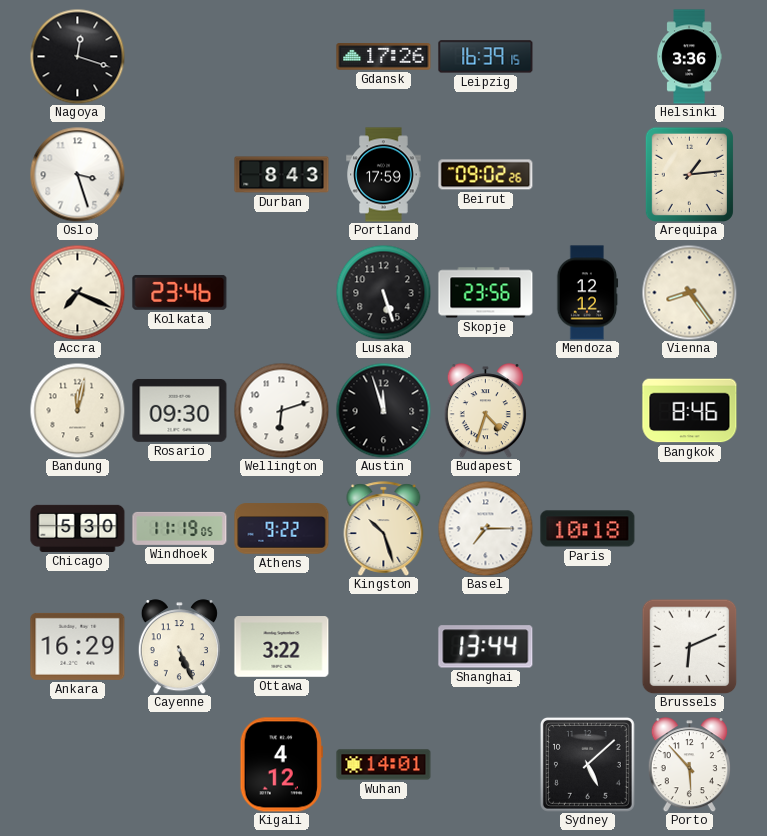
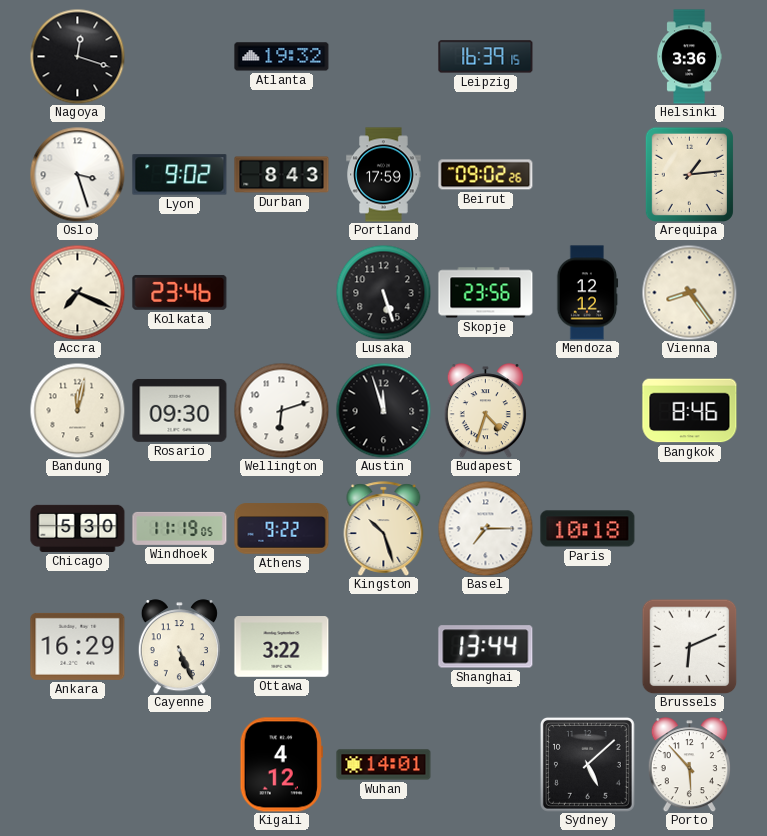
Atlanta: none -> 19:32
Gdansk: 17:26 -> none
Lyon: none -> 9:02
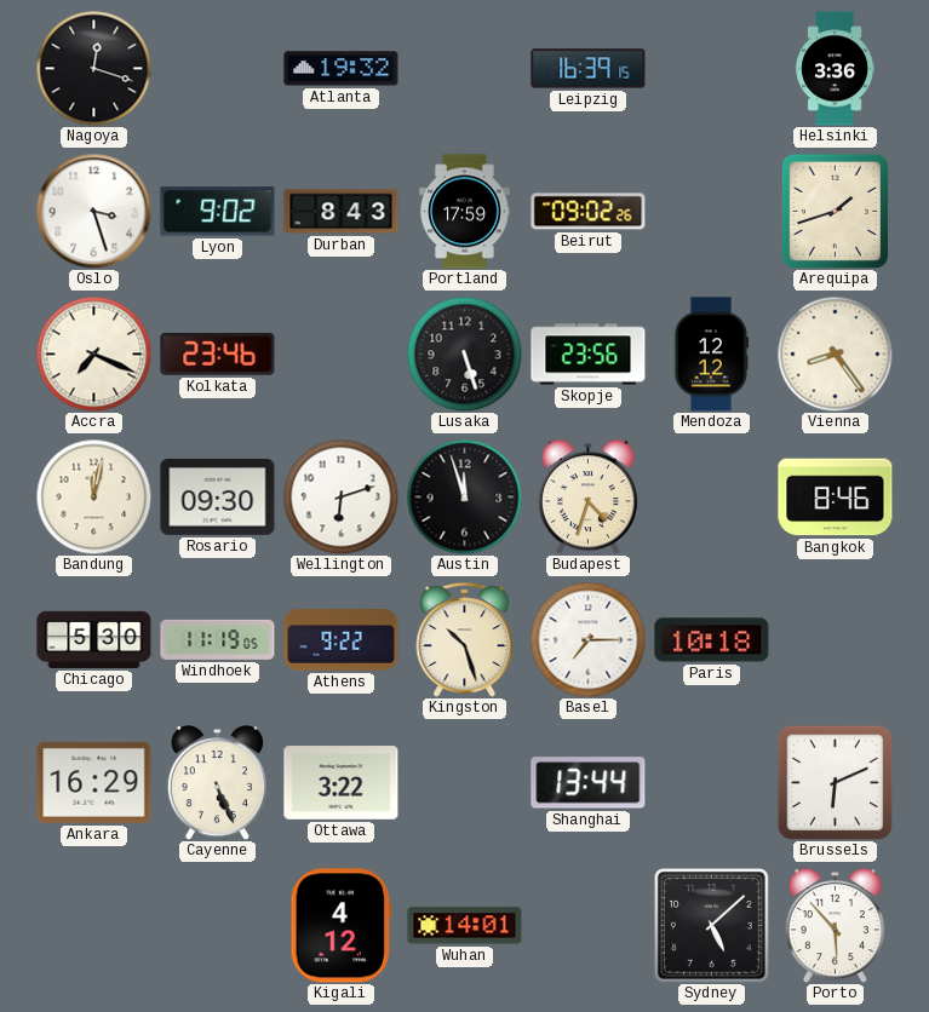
Arequipa: 1:14 -> 1:42
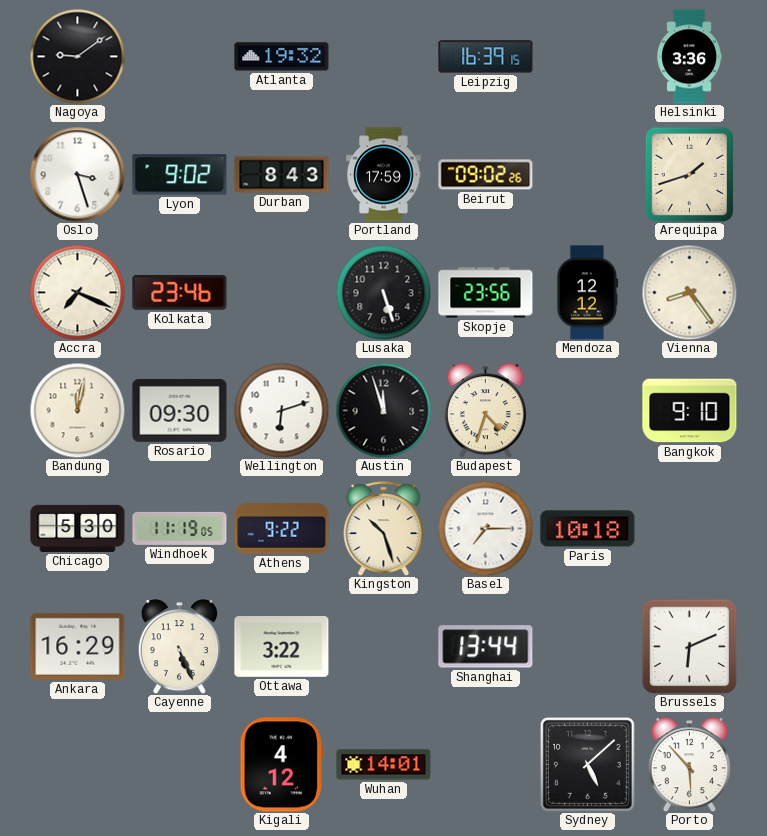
Nagoya: 12:18 -> 9:09
Bangkok: 8:46 -> 9:10
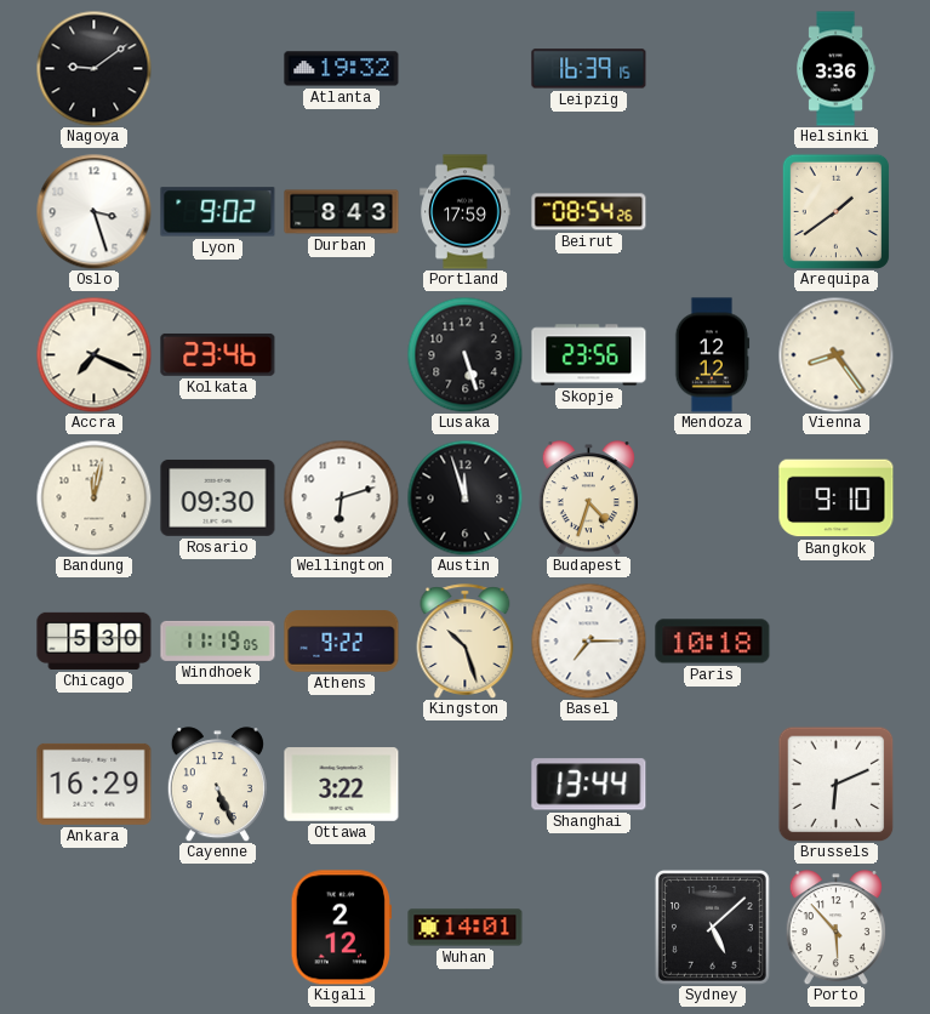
Beirut: 09:02 -> 08:54
Arequipa: 1:42 -> 1:39
Kigali: 4:12 -> 2:12
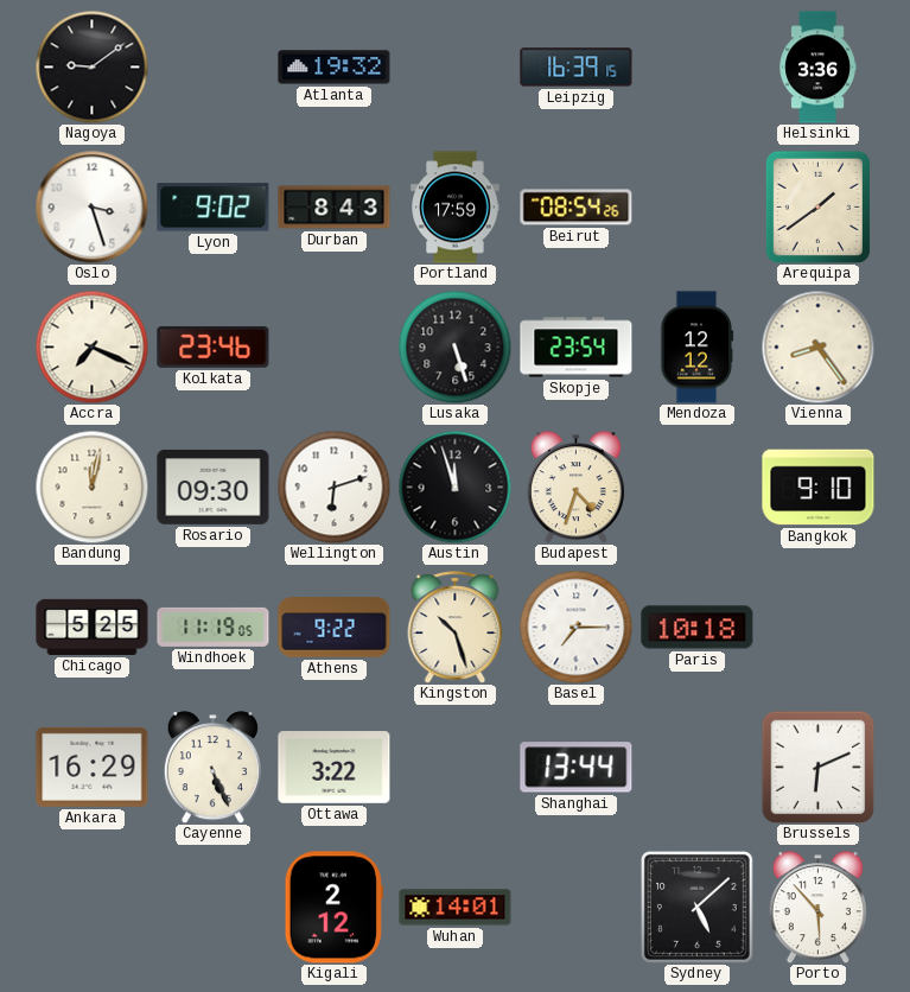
Skopje: 23:56 -> 23:54
Chicago: 5:30 -> 5:25
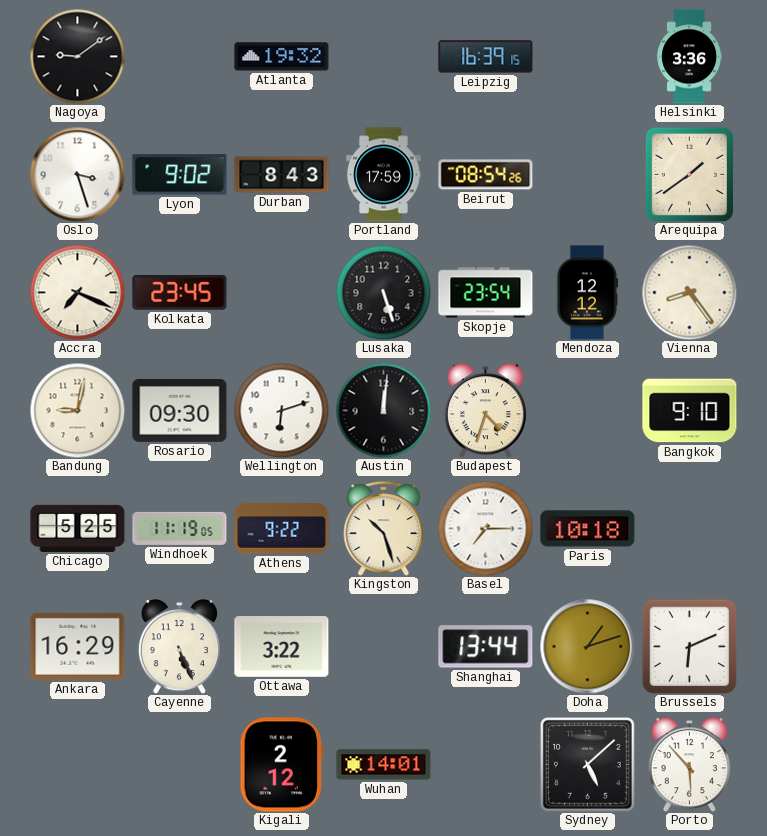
Kolkata: 23:46 -> 23:45
Bandung: 12:02 -> 9:02
Austin: 11:57 -> 12:01
Doha: none -> 1:12
